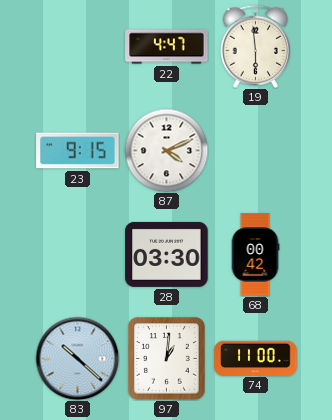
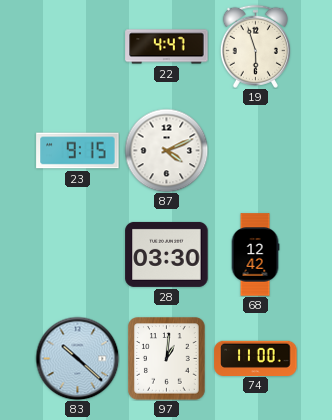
19: 5:59 -> 5:57
68: 00:42 -> 12:42
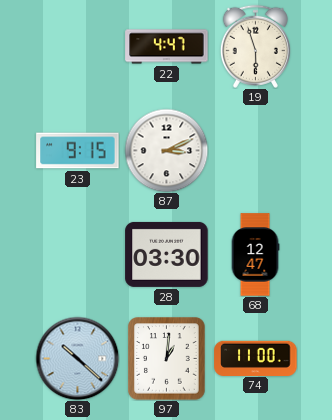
87: 4:11 -> 3:11
68: 12:42 -> 12:47
